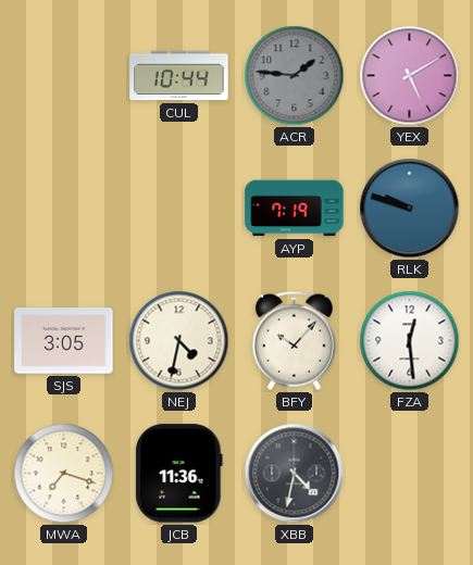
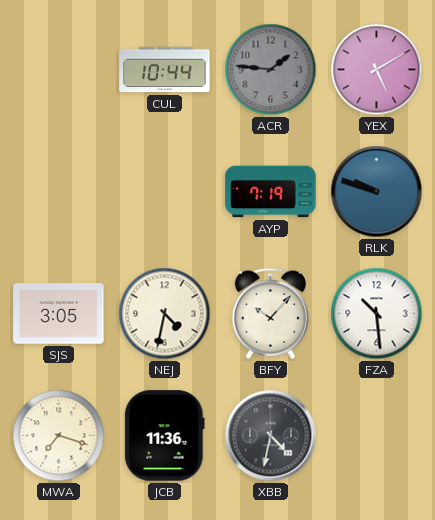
FZA: 12:29 -> 10:29
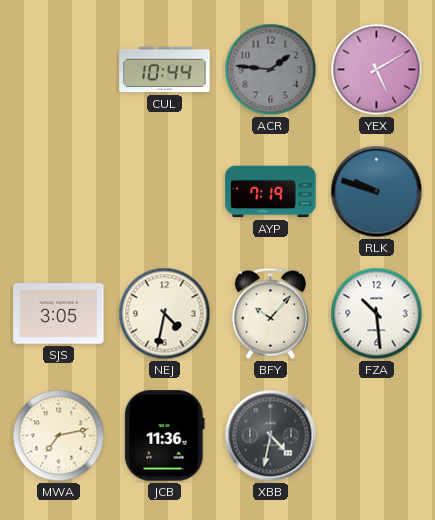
MWA: 7:18 -> 7:13
